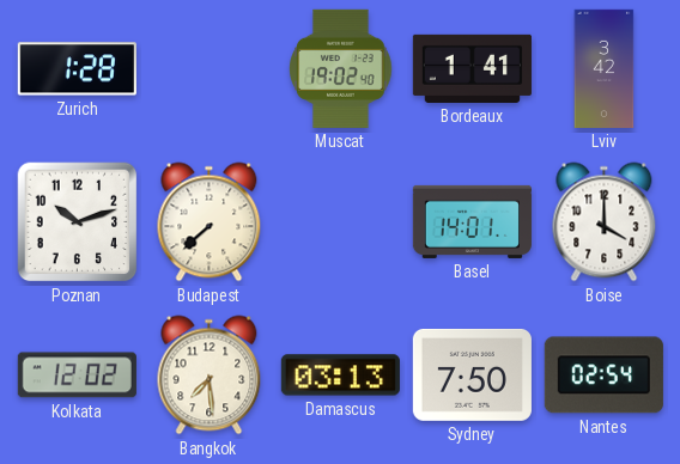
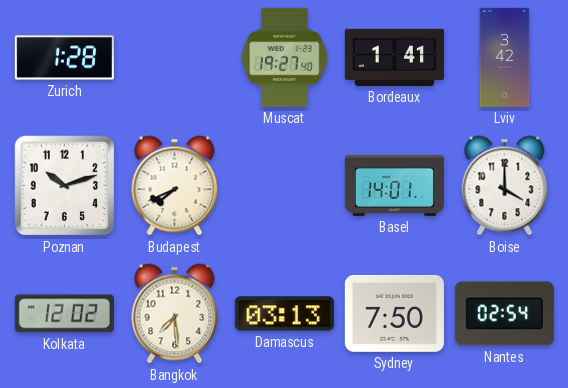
Muscat: 19:02 -> 19:27
Budapest: 7:38 -> 7:41
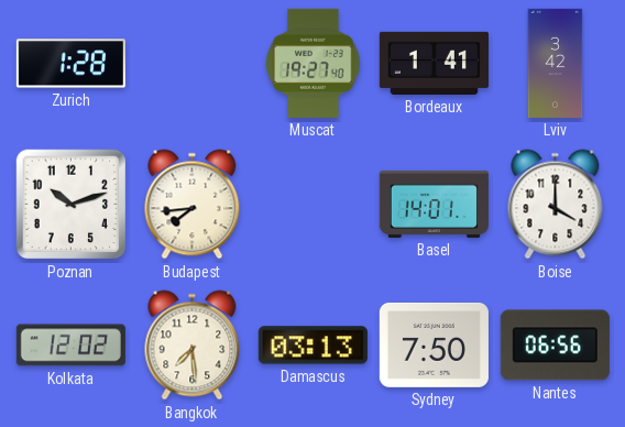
Budapest: 7:41 -> 7:44
Nantes: 02:54 -> 06:56
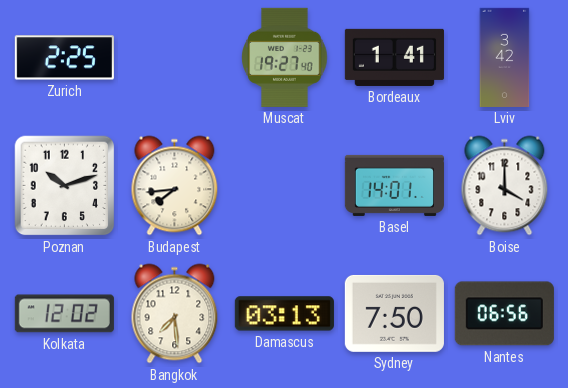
Zurich: 1:28 -> 2:25
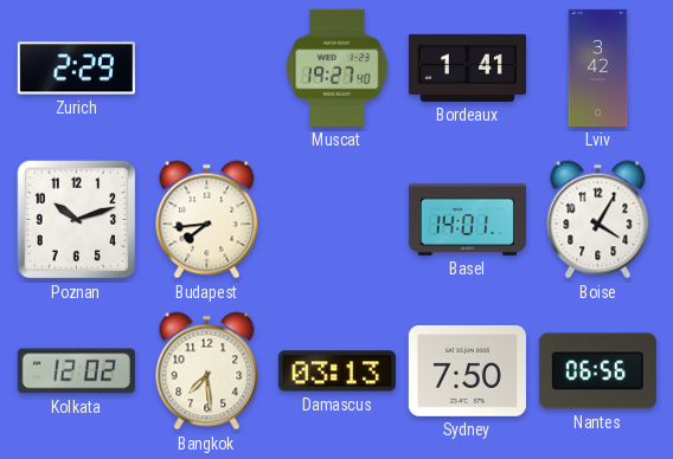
Zurich: 2:25 -> 2:29
Boise: 4:00 -> 4:05
